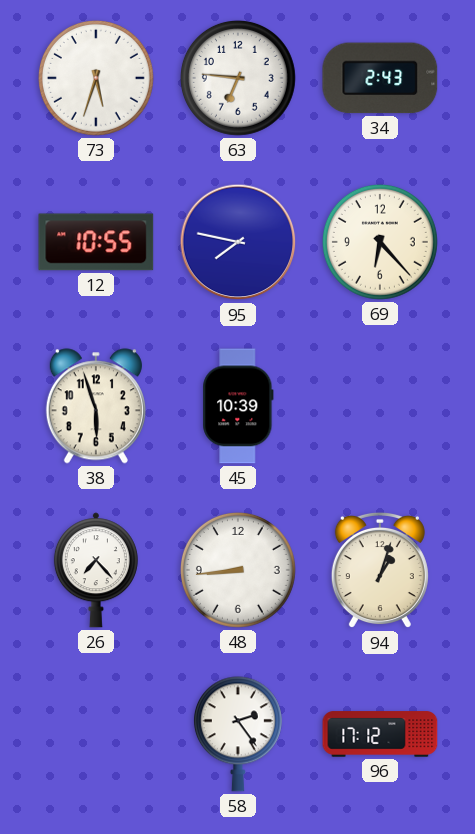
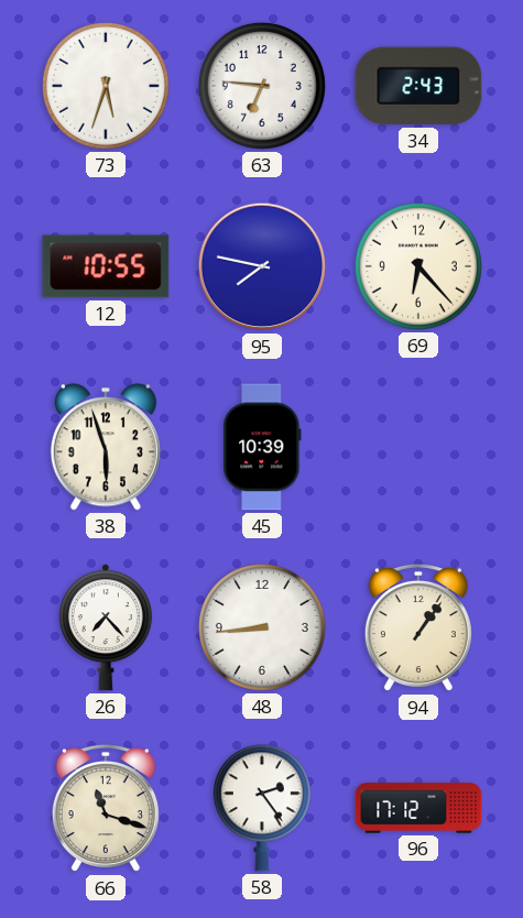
94: 1:03 -> 1:06
66: none -> 11:18
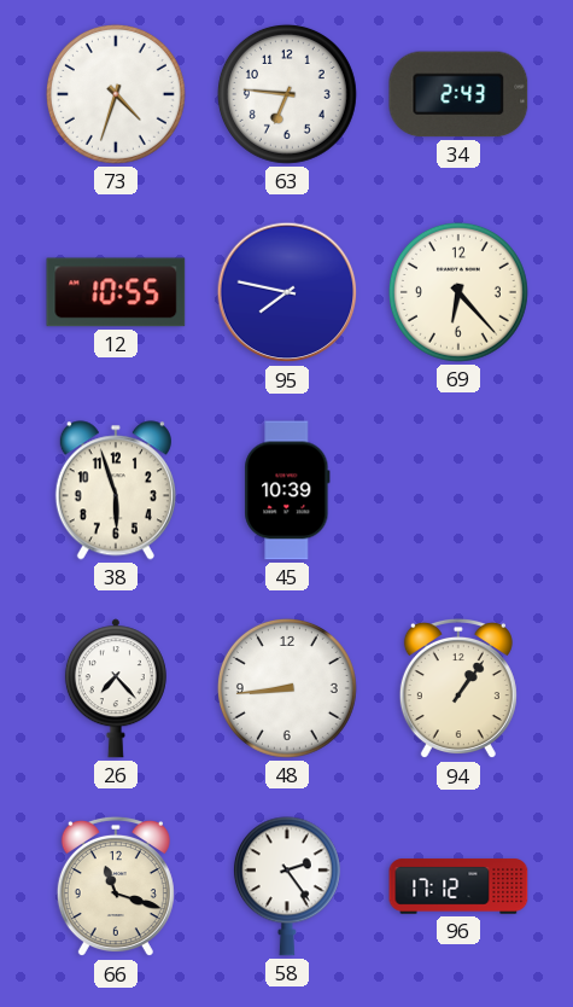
73: 5:33 -> 4:33
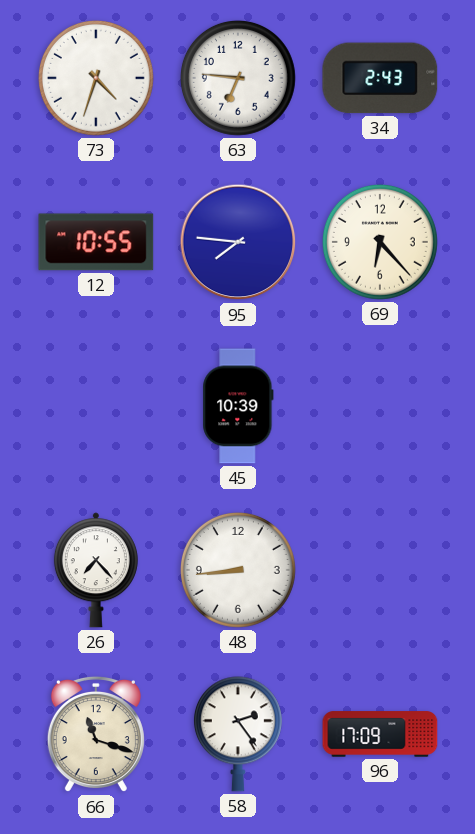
95: 7:47 -> 7:46
38: 5:57 -> none
94: 1:06 -> none
96: 17:12 -> 17:09
